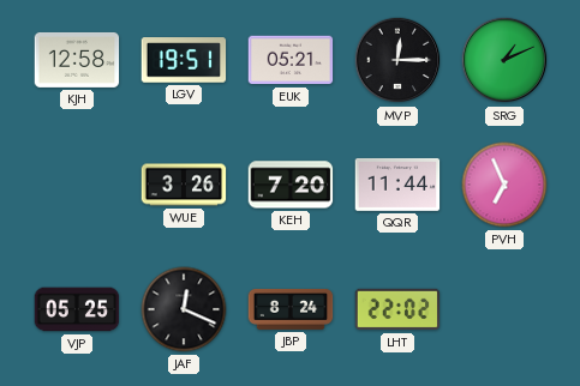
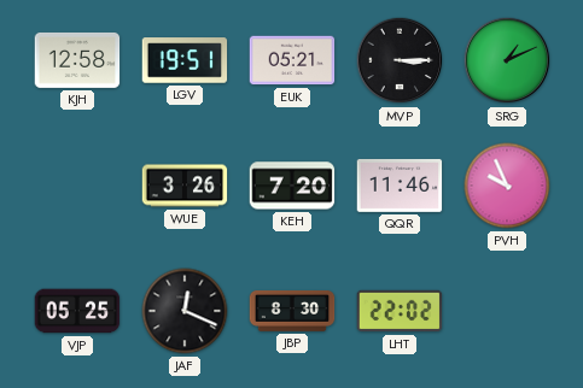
MVP: 12:15 -> 3:15
QQR: 11:44 -> 11:46
PVH: 6:56 -> 9:56
JBP: 8:24 -> 8:30
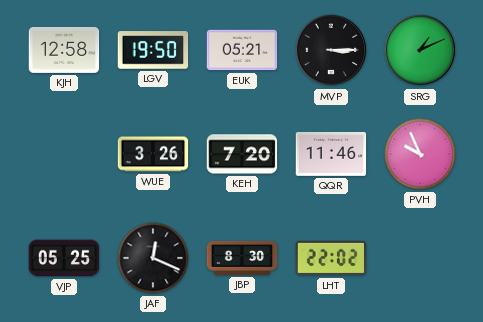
LGV: 19:51 -> 19:50
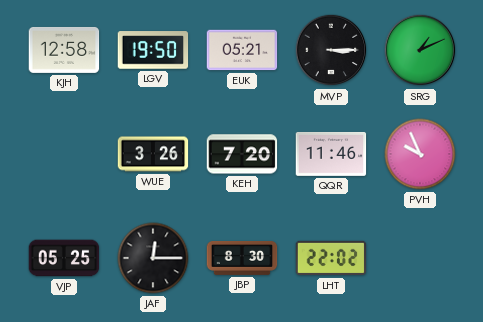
JAF: 12:19 -> 12:15
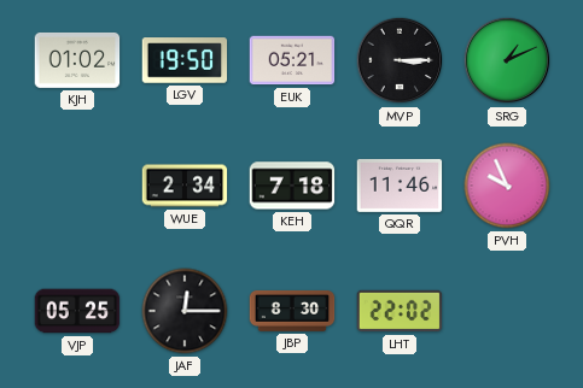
KJH: 12:58 -> 01:02
WUE: 3:26 -> 2:34
KEH: 7:20 -> 7:18
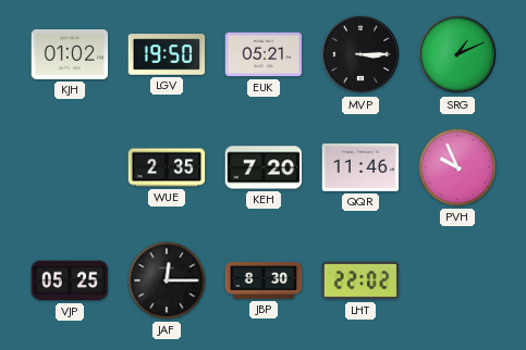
WUE: 2:34 -> 2:35
KEH: 7:18 -> 7:20
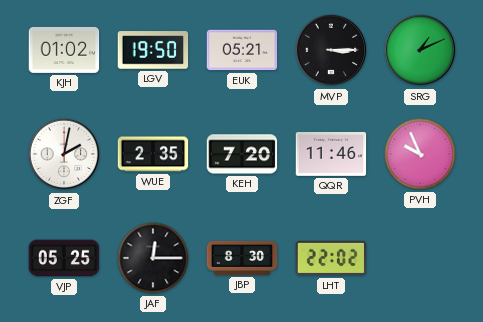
ZGF: none -> 2:02
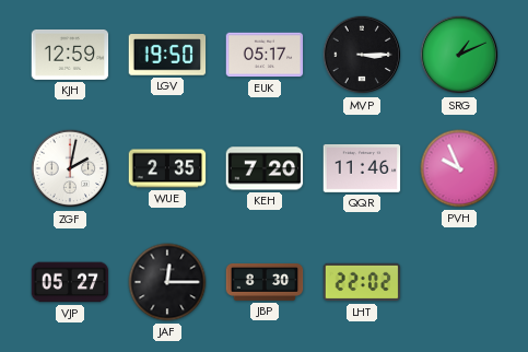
KJH: 01:02 -> 12:59
EUK: 05:21 -> 05:17
VJP: 05:25 -> 05:27
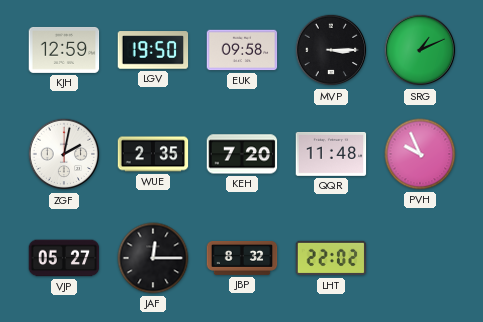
EUK: 05:17 -> 09:58
QQR: 11:46 -> 11:48
JBP: 8:30 -> 8:32
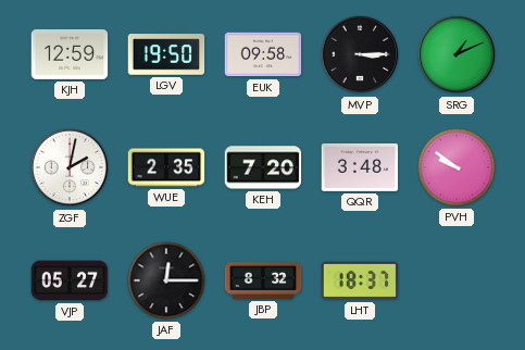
QQR: 11:48 -> 3:48
PVH: 9:56 -> 9:51
LHT: 22:02 -> 18:37
